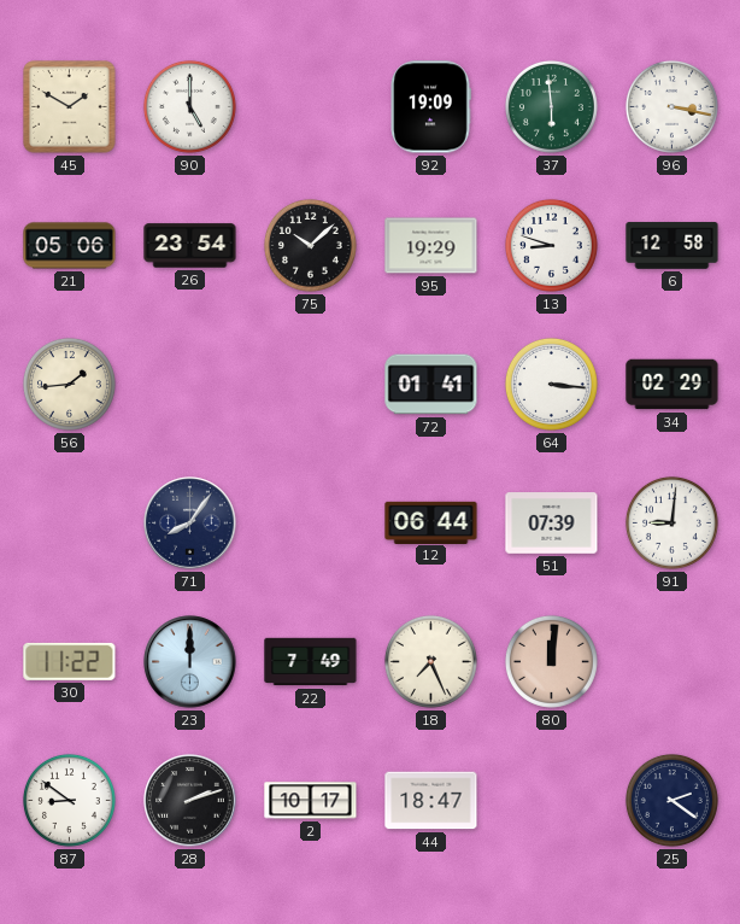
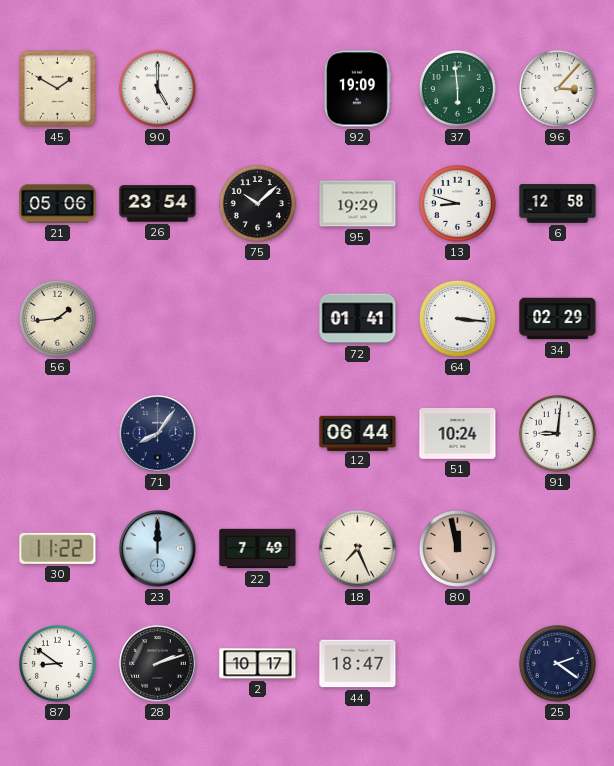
96: 3:17 -> 3:07
51: 07:39 -> 10:24
80: 12:01 -> 11:58
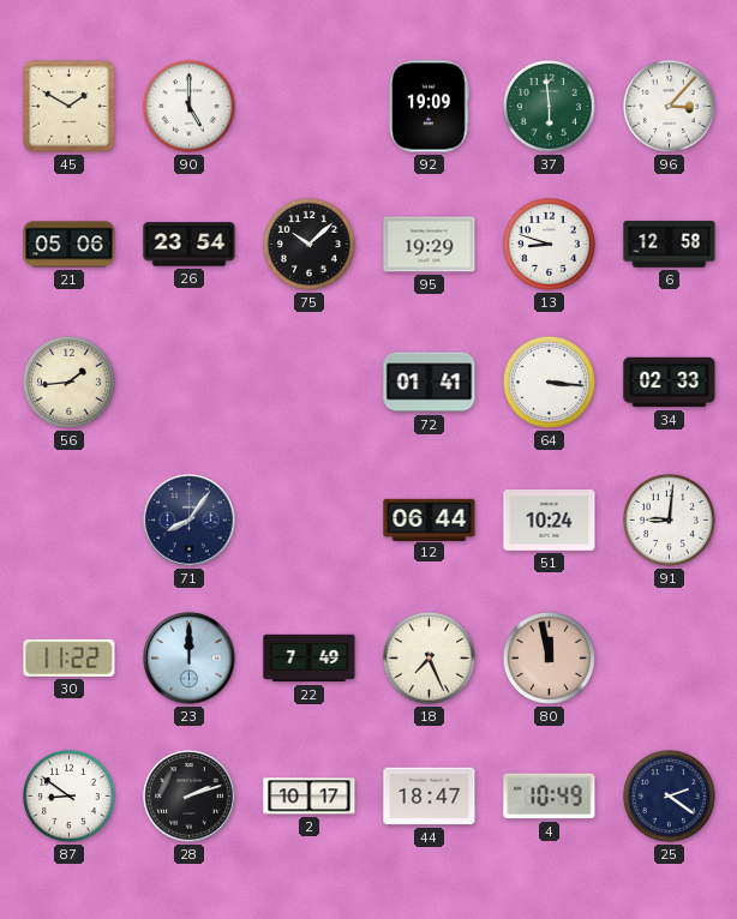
34: 02:29 -> 02:33
4: none -> 10:49
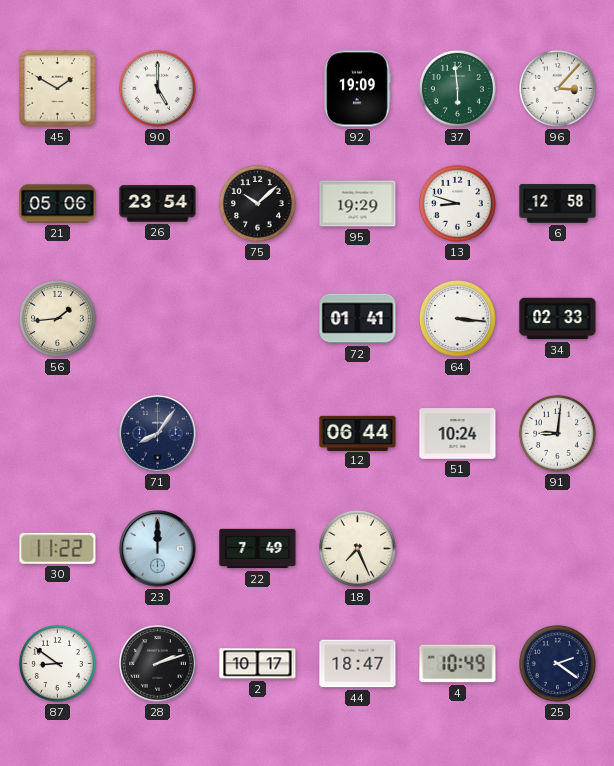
80: 11:58 -> none
